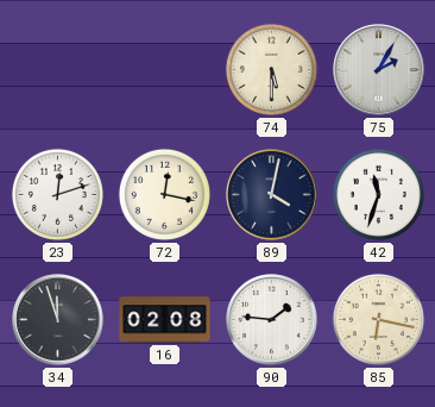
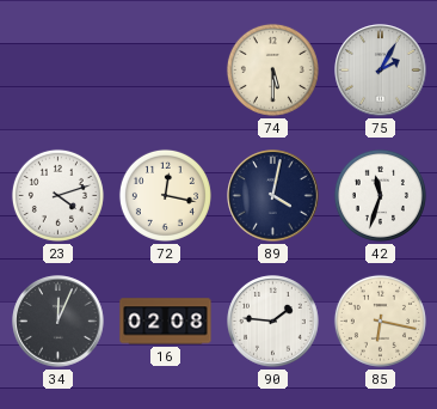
23: 12:12 -> 4:12
34: 11:57 -> 12:04
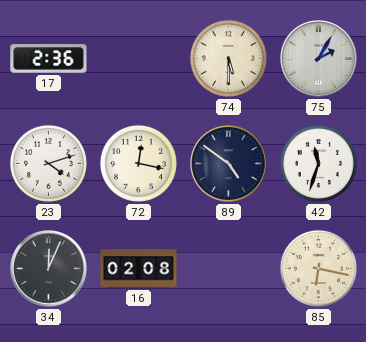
17: none -> 2:36
89: 4:02 -> 4:51
90: 1:46 -> none
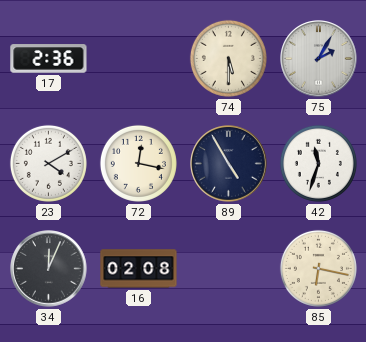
23: 4:12 -> 4:10
89: 4:51 -> 4:55
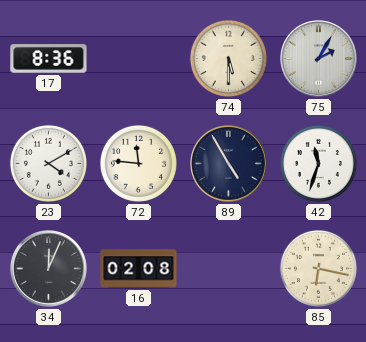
17: 2:36 -> 8:36
72: 12:17 -> 11:46
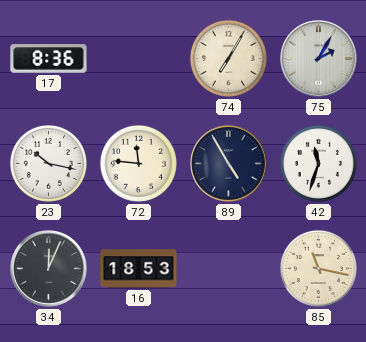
74: 5:30 -> 7:05
23: 4:10 -> 10:17
16: 02:08 -> 18:53
85: 6:17 -> 11:17
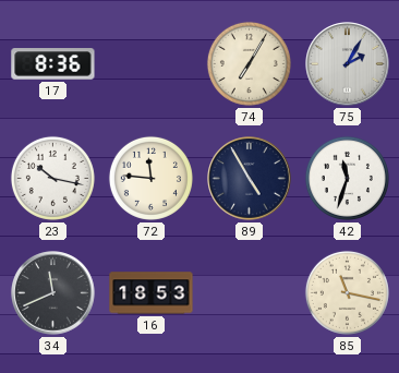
34: 12:04 -> 11:41
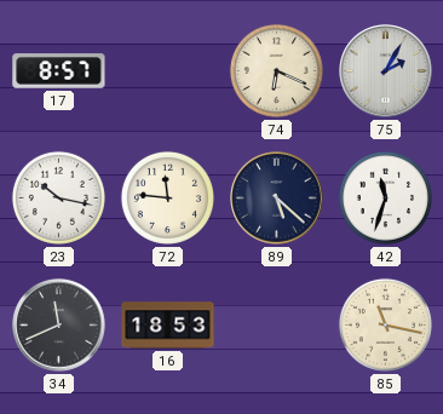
17: 8:36 -> 8:57
74: 7:05 -> 6:19
89: 4:55 -> 5:22
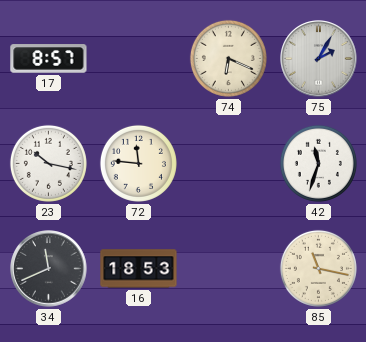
89: 5:22 -> none
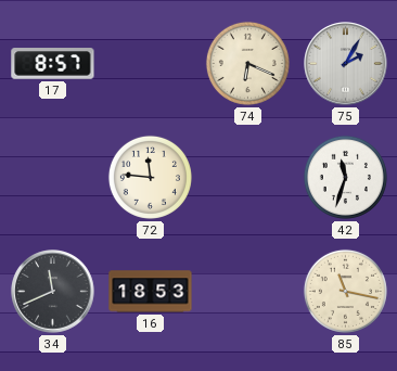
23: 10:17 -> none
